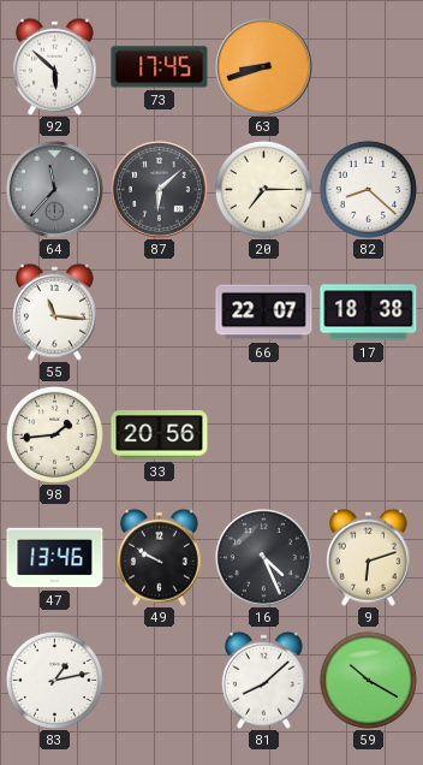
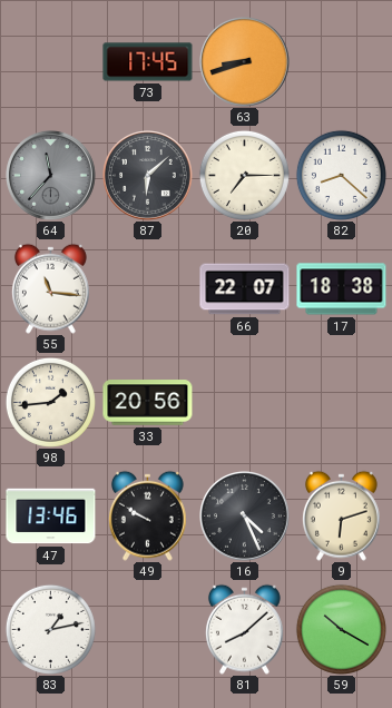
92: 5:52 -> none
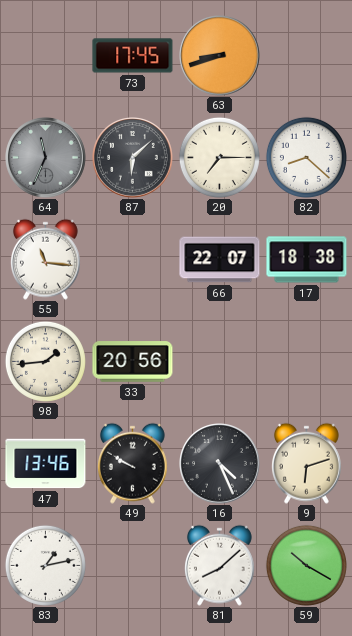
64: 11:37 -> 11:34
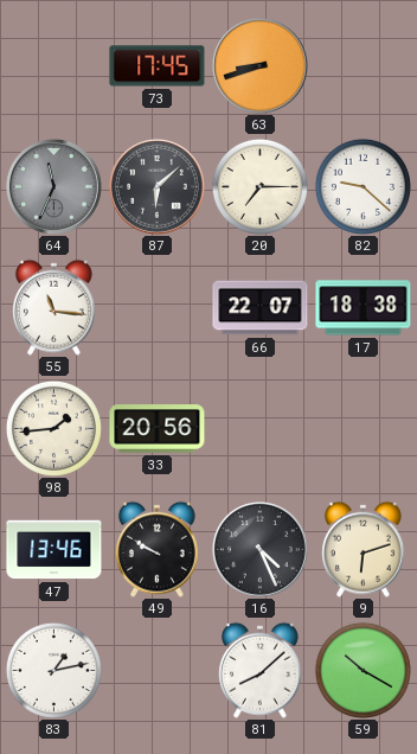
82: 8:22 -> 9:22
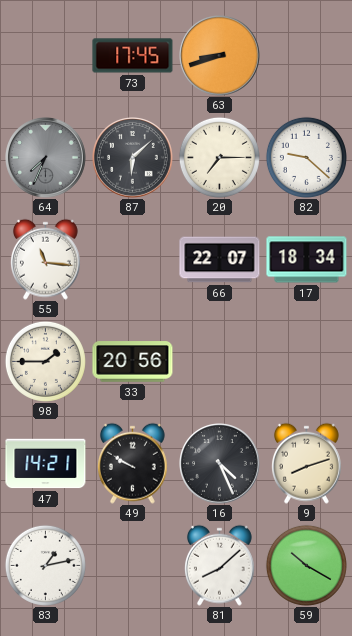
64: 11:34 -> 7:34
17: 18:38 -> 18:34
98: 1:44 -> 1:45
47: 13:46 -> 14:21
9: 6:12 -> 8:12
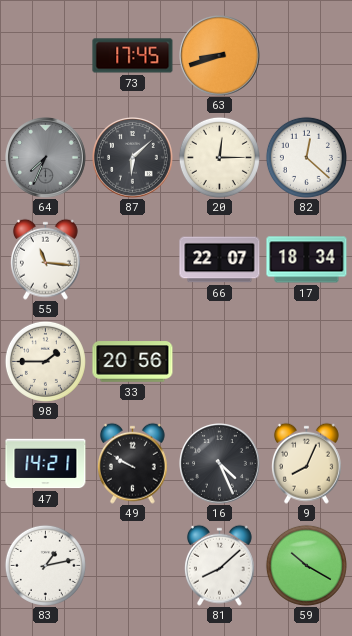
20: 7:15 -> 12:15
82: 9:22 -> 12:22
9: 8:12 -> 8:04
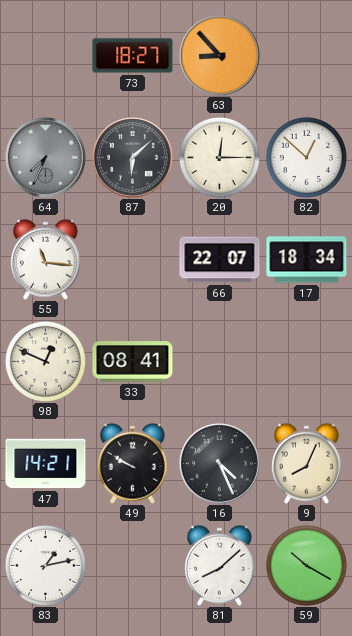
73: 17:45 -> 18:27
63: 8:42 -> 8:53
82: 12:22 -> 12:52
98: 1:45 -> 12:49
33: 20:56 -> 08:41
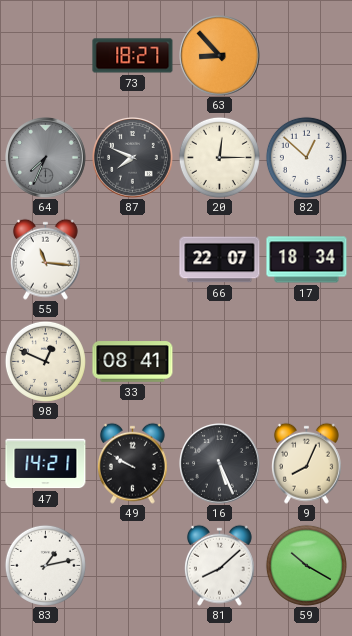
87: 6:08 -> 7:49
16: 4:26 -> 5:26
